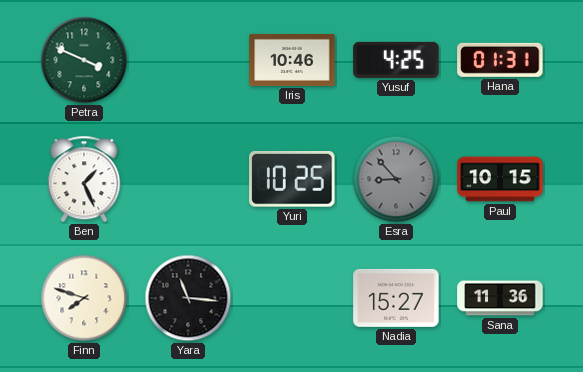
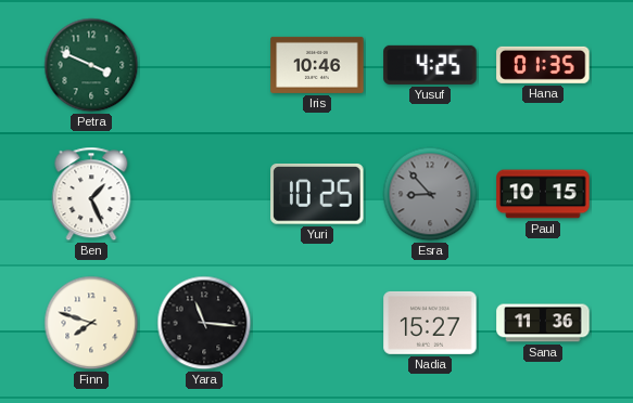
Hana: 01:31 -> 01:35
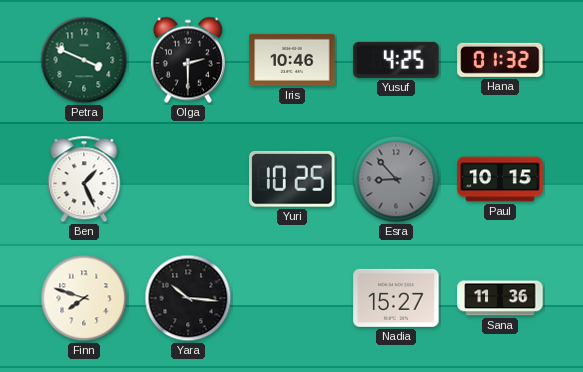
Olga: none -> 2:30
Hana: 01:35 -> 01:32
Yara: 11:16 -> 10:16
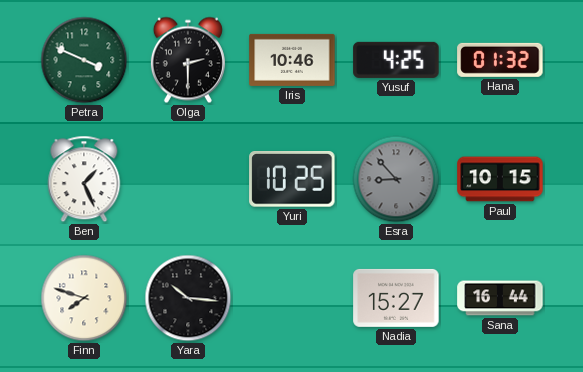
Sana: 11:36 -> 16:44
